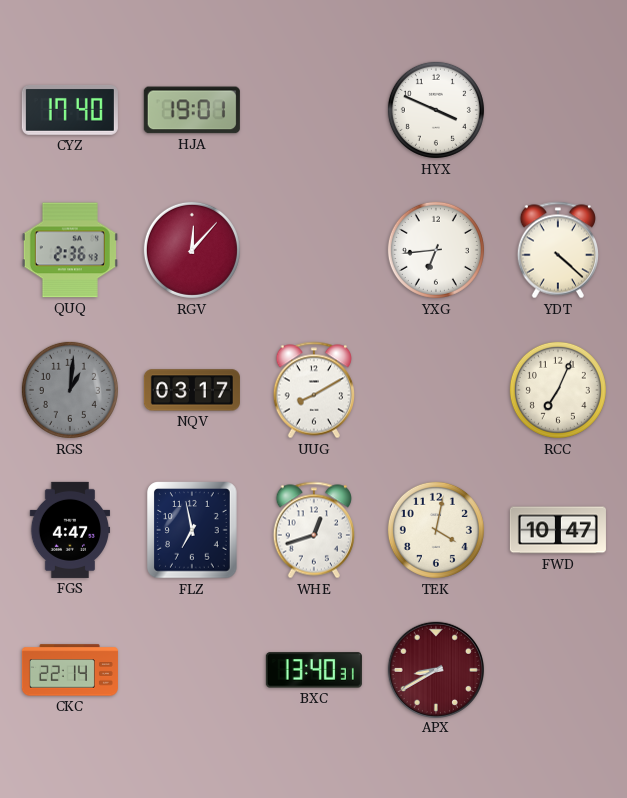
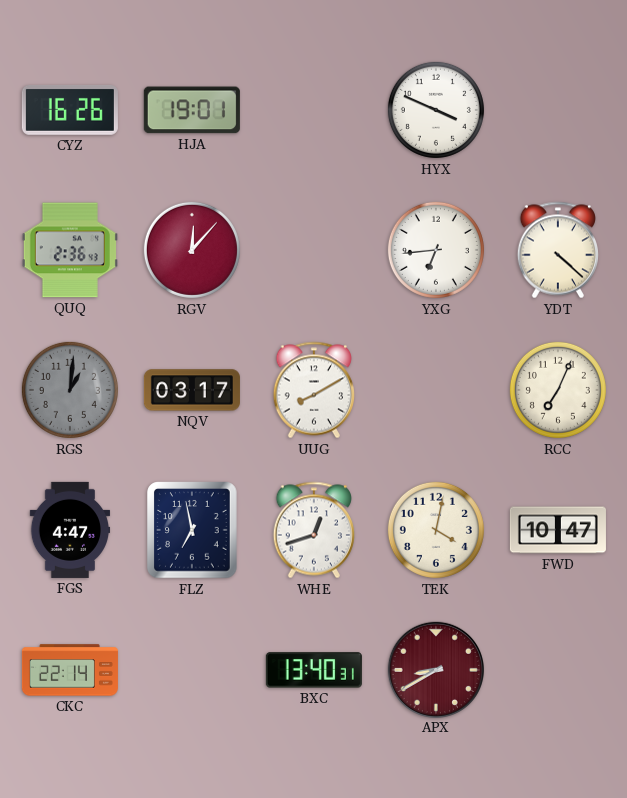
CYZ: 17:40 -> 16:26
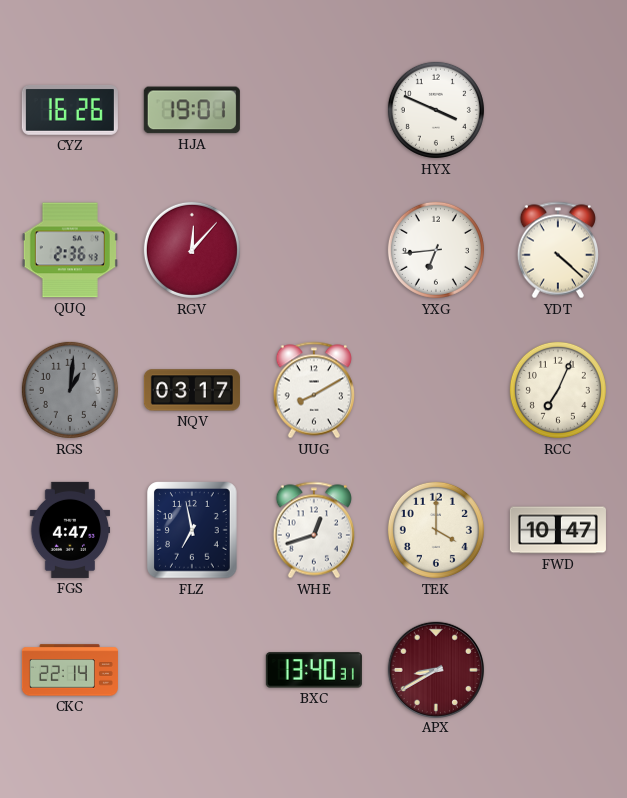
TEK: 4:02 -> 4:00
